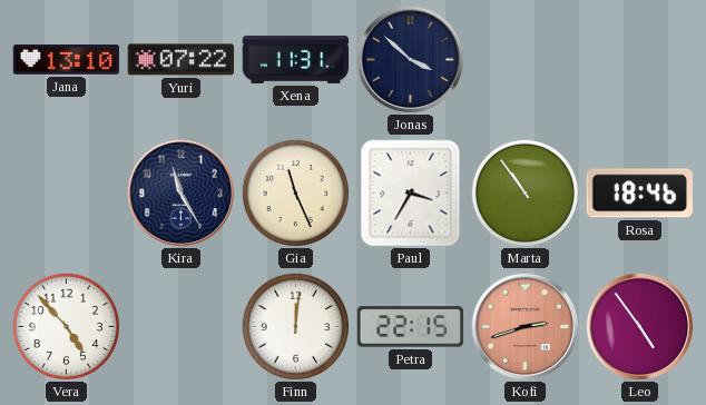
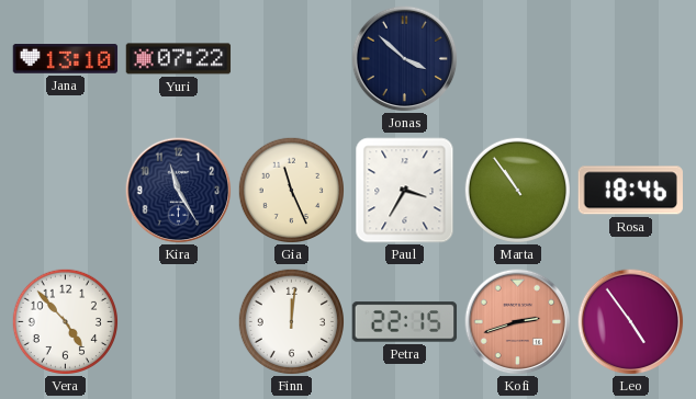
Xena: 11:31 -> none
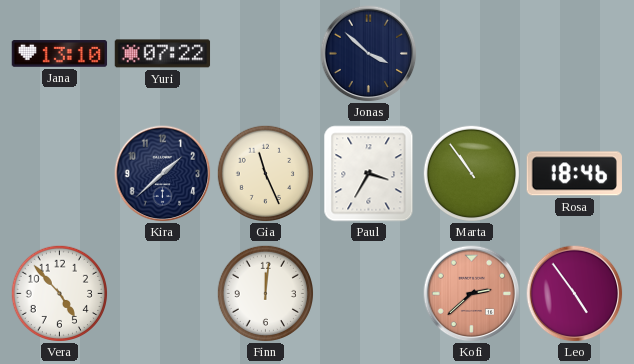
Kira: 11:25 -> 1:38
Petra: 22:15 -> none
Kofi: 2:42 -> 2:38
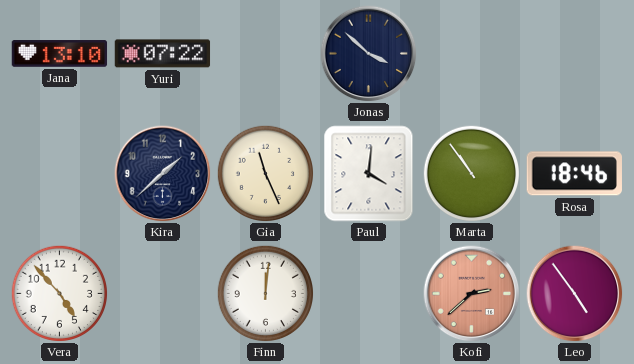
Paul: 3:35 -> 4:01
